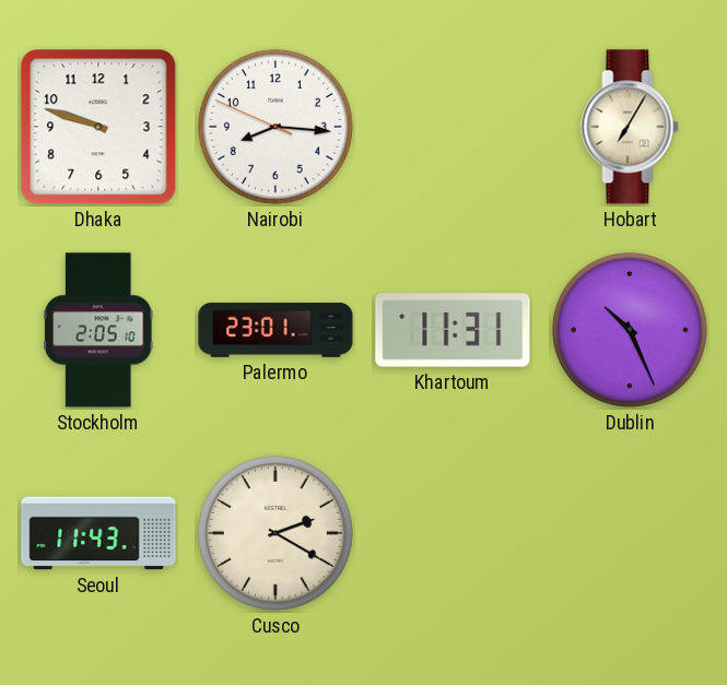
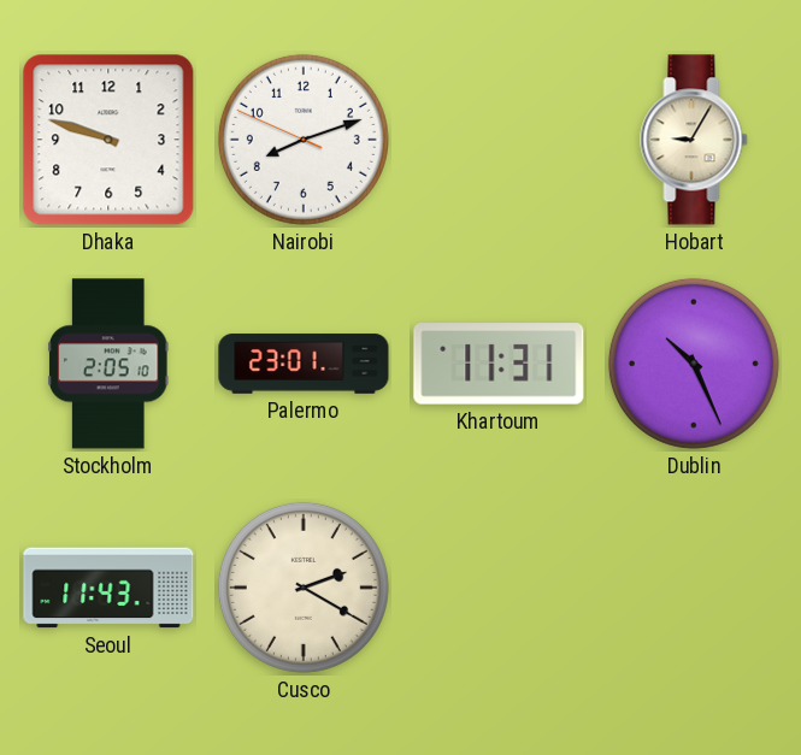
Nairobi: 8:15 -> 8:11
Hobart: 7:05 -> 9:05
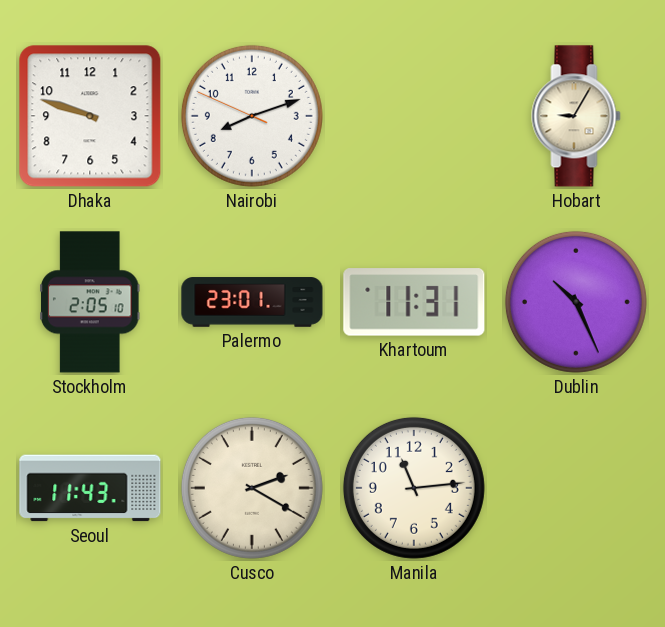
Manila: none -> 11:14
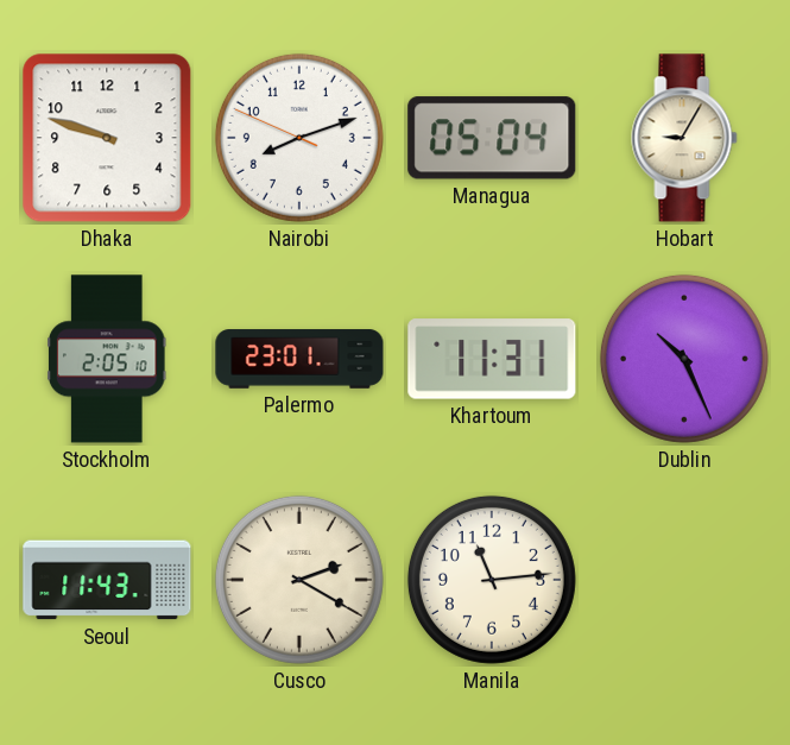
Managua: none -> 05:04
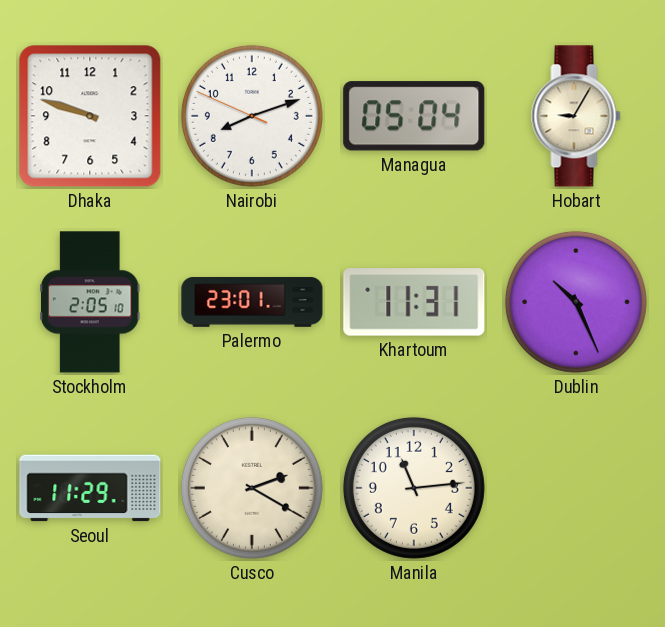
Seoul: 11:43 -> 11:29
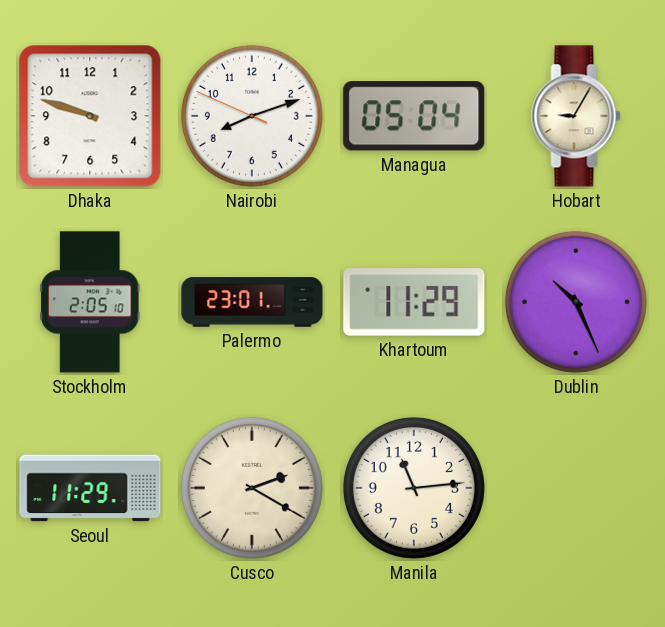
Khartoum: 11:31 -> 11:29
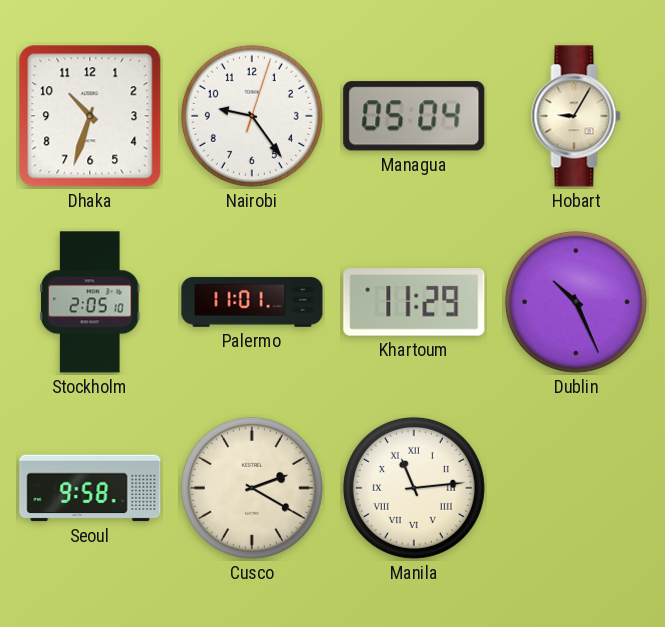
Dhaka: 9:48 -> 10:33
Nairobi: 8:11 -> 9:24
Palermo: 23:01 -> 11:01
Seoul: 11:29 -> 9:58
Manila numerals: Arabic -> Roman
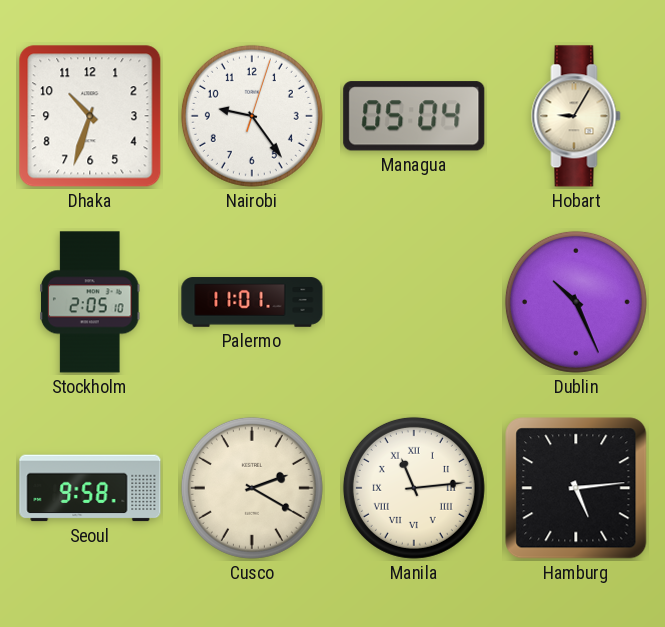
Khartoum: 11:29 -> none
Hamburg: none -> 5:14
